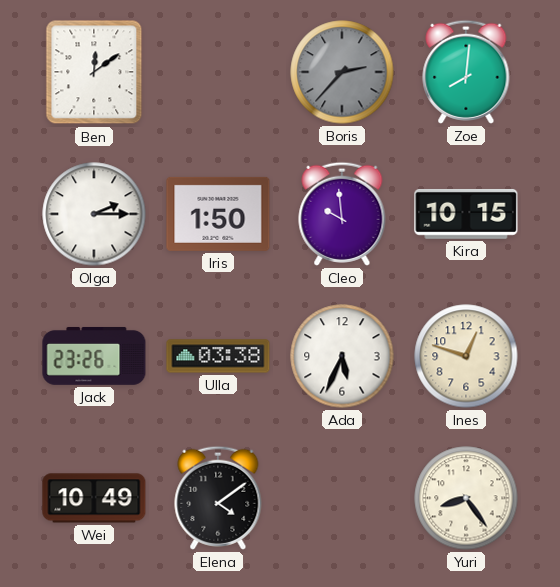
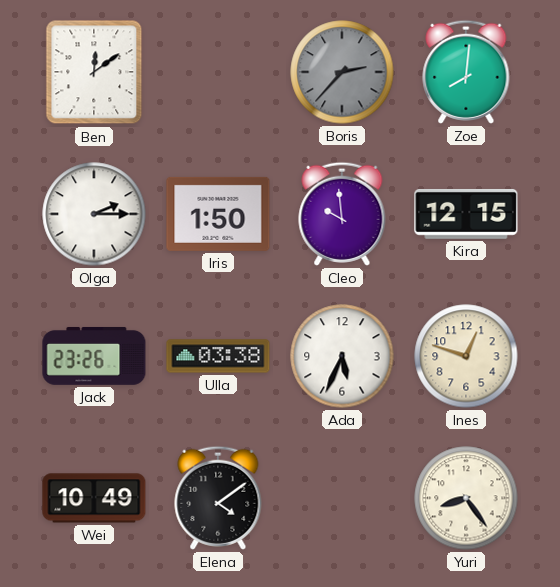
Kira: 10:15 -> 12:15
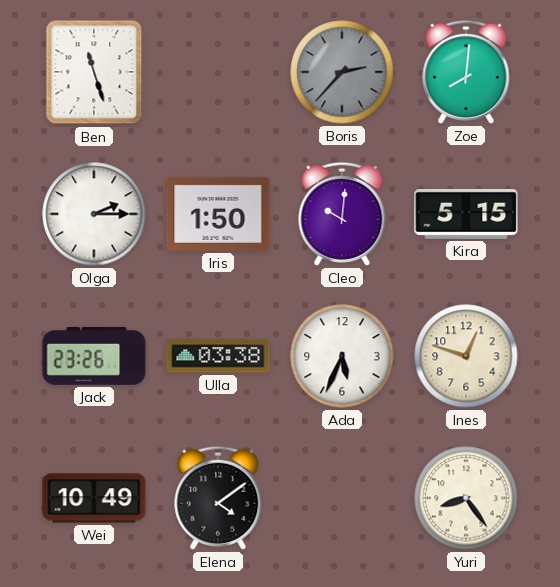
Ben: 12:09 -> 11:27
Cleo: 9:59 -> 10:01
Kira: 12:15 -> 5:15
